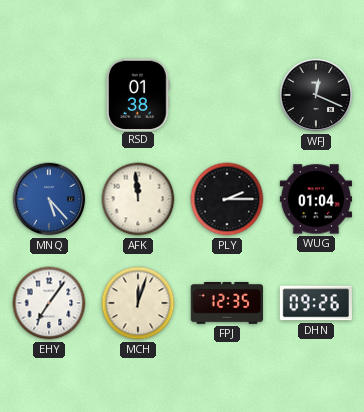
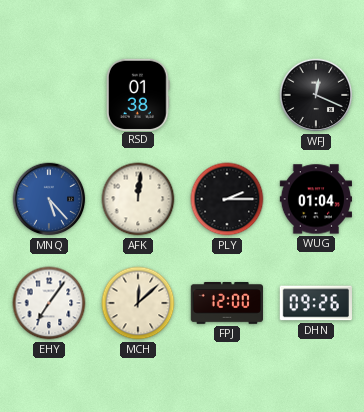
AFK: 11:59 -> 12:01
MCH: 12:03 -> 12:08
FPJ: 12:35 -> 12:00
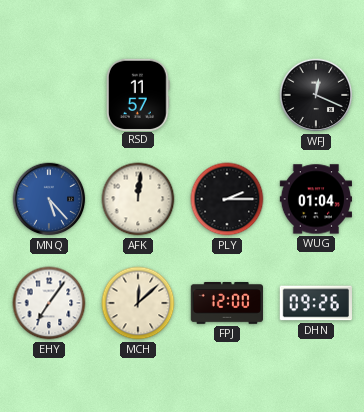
RSD: 01:38 -> 11:57
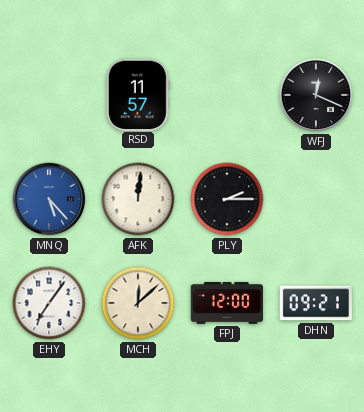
WUG: 01:04 -> none
DHN: 09:26 -> 09:21
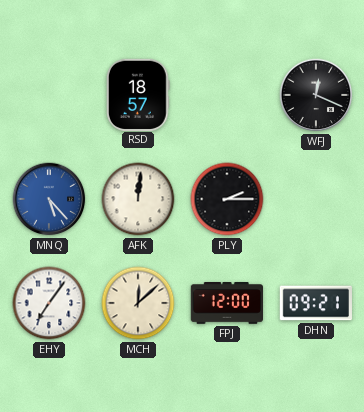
RSD: 11:57 -> 18:57
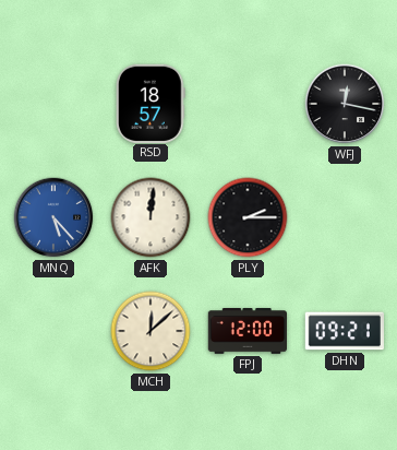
WFJ: 12:19 -> 12:17
EHY: 7:06 -> none
